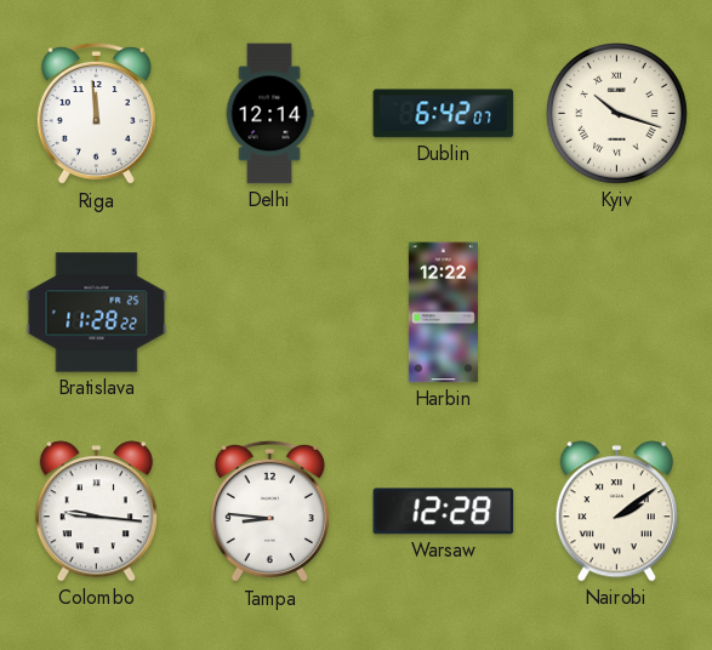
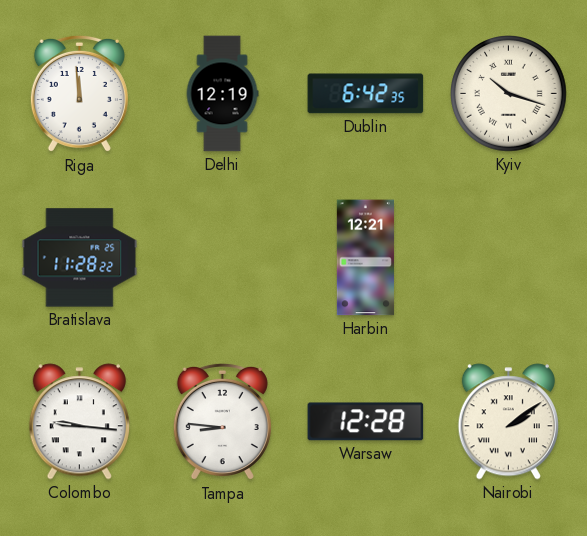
Delhi: 12:14 -> 12:19
Dublin: 6:42:07 -> 6:42:35
Harbin: 12:22 -> 12:21
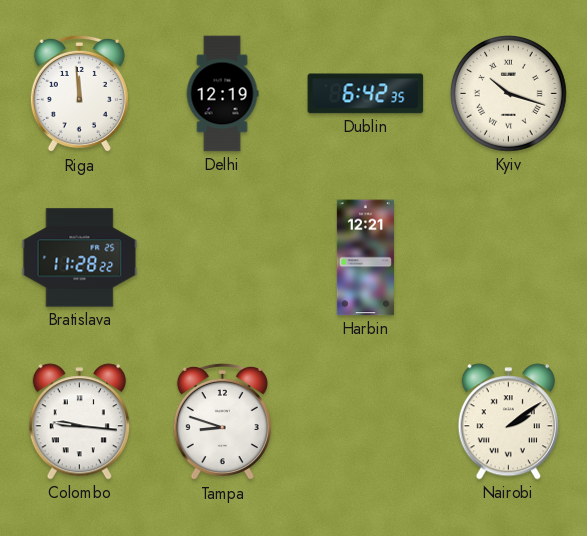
Tampa: 8:46 -> 8:48
Warsaw: 12:28 -> none
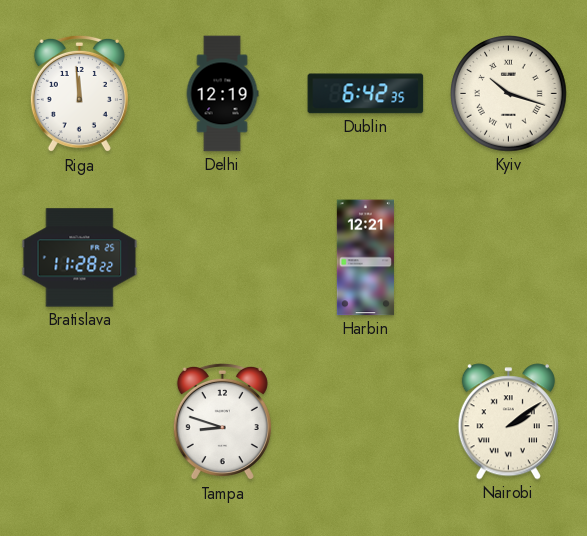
Colombo: 9:16 -> none
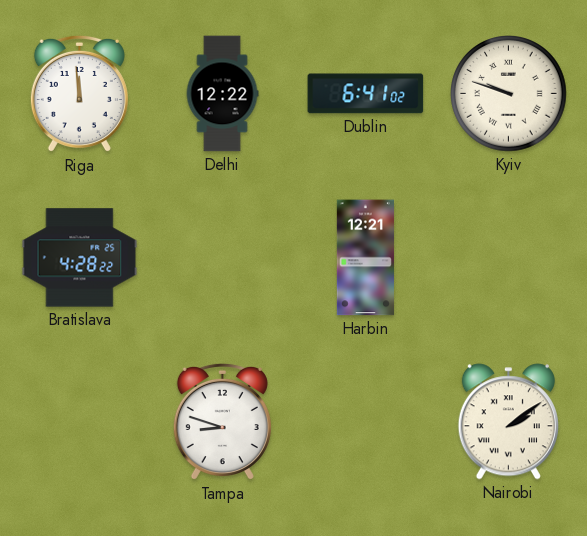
Delhi: 12:19 -> 12:22
Dublin: 6:42 -> 6:41
Kyiv: 10:18 -> 9:48
Bratislava: 11:28 -> 4:28
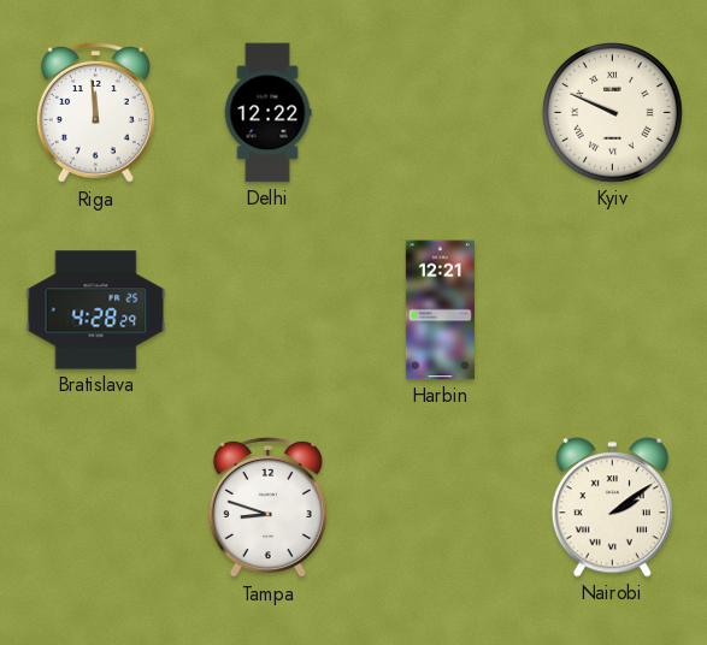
Dublin: 6:41 -> none
Kyiv: 9:48 -> 9:49
Bratislava: 4:28:22 -> 4:28:29
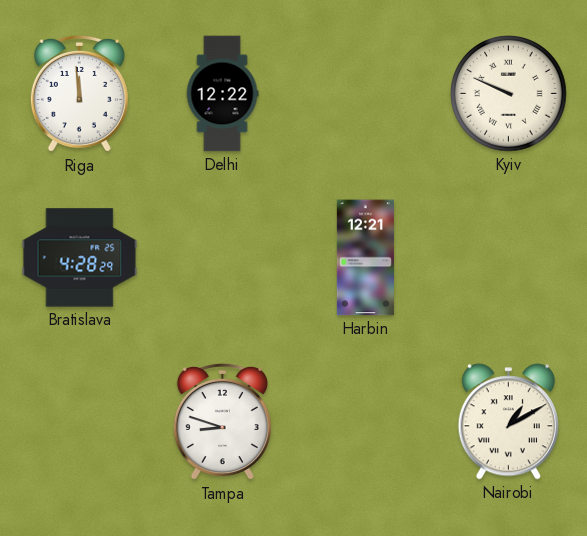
Nairobi: 2:09 -> 1:10
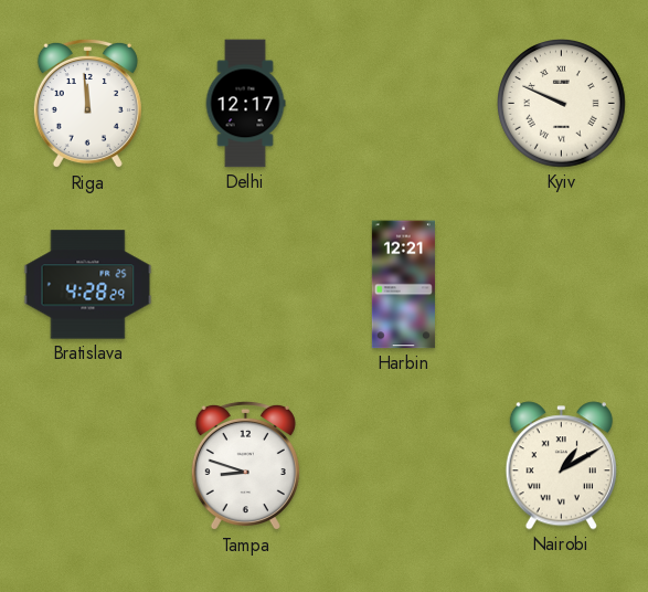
Delhi: 12:22 -> 12:17
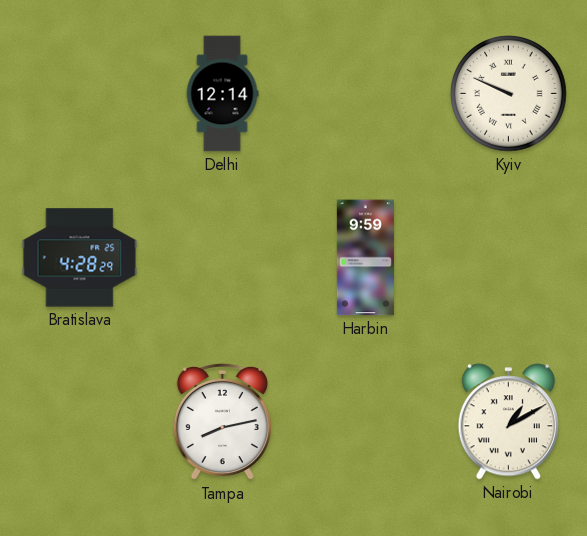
Riga: 11:59 -> none
Delhi: 12:17 -> 12:14
Harbin: 12:21 -> 9:59
Tampa: 8:48 -> 8:13
